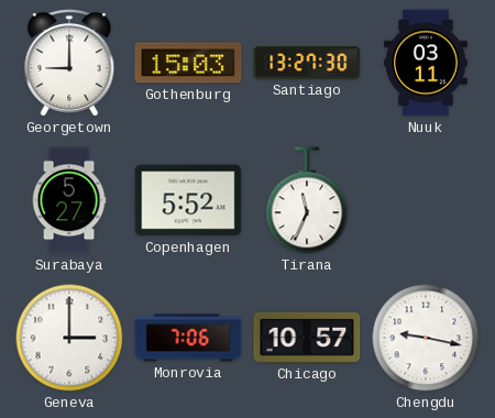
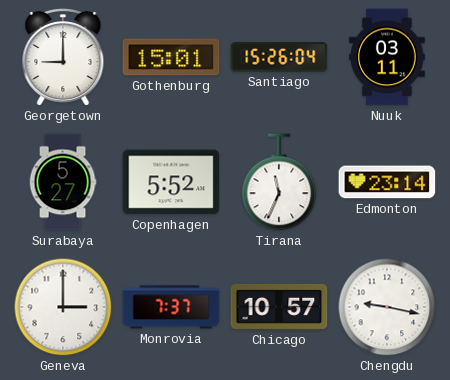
Gothenburg: 15:03 -> 15:01
Santiago: 13:27 -> 15:26
Edmonton: none -> 23:14
Monrovia: 7:06 -> 7:37
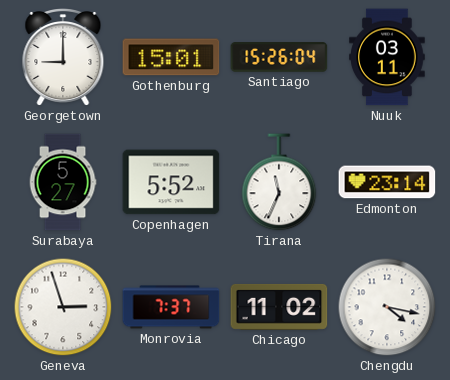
Geneva: 3:00 -> 2:57
Chicago: 10:57 -> 11:02
Chengdu: 9:17 -> 4:17
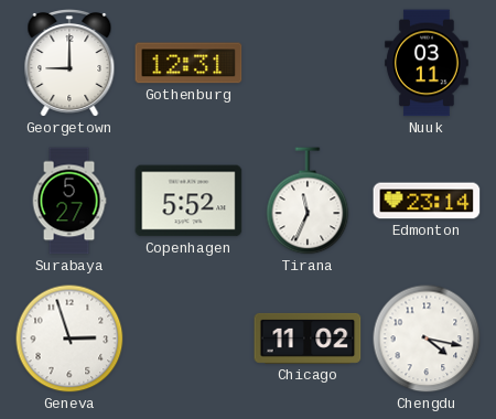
Gothenburg: 15:01 -> 12:31
Santiago: 15:26 -> none
Monrovia: 7:37 -> none
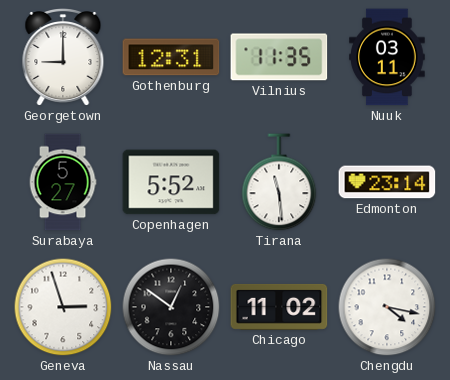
Vilnius: none -> 11:35
Tirana: 11:34 -> 11:29
Nassau: none -> 12:51
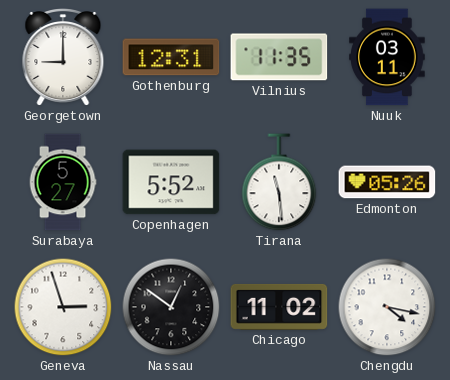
Edmonton: 23:14 -> 05:26
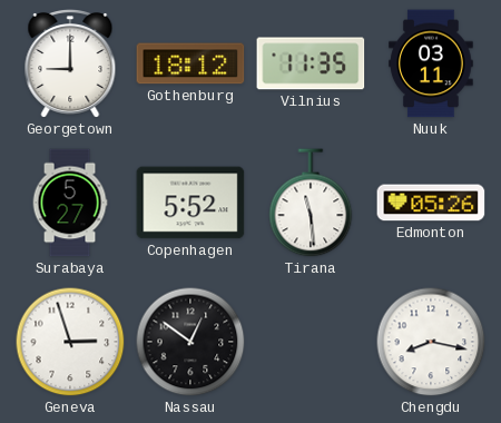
Gothenburg: 12:31 -> 18:12
Chicago: 11:02 -> none
Chengdu: 4:17 -> 8:17
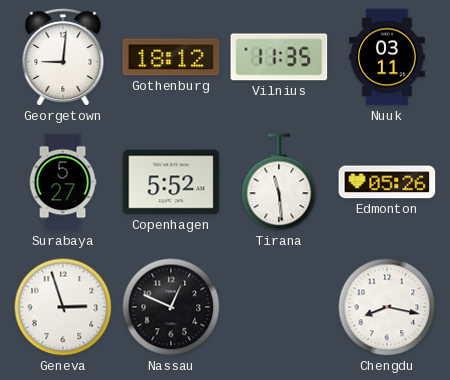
Georgetown: 9:00 -> 9:01
Nassau: 12:51 -> 12:49
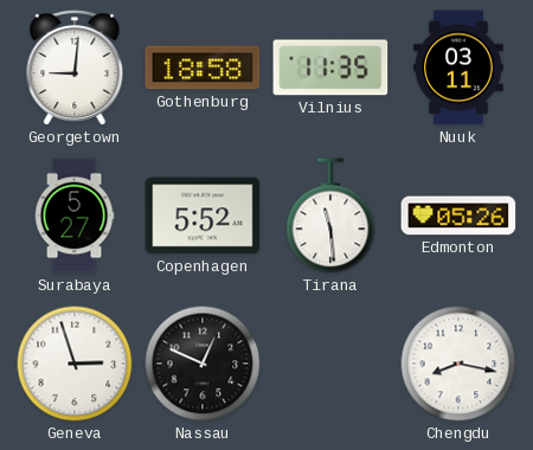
Gothenburg: 18:12 -> 18:58
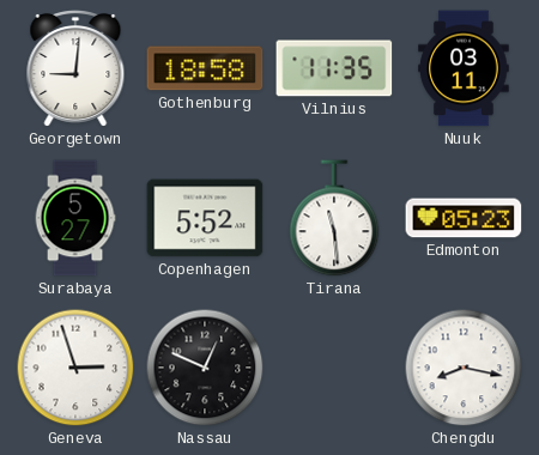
Edmonton: 05:26 -> 05:23
